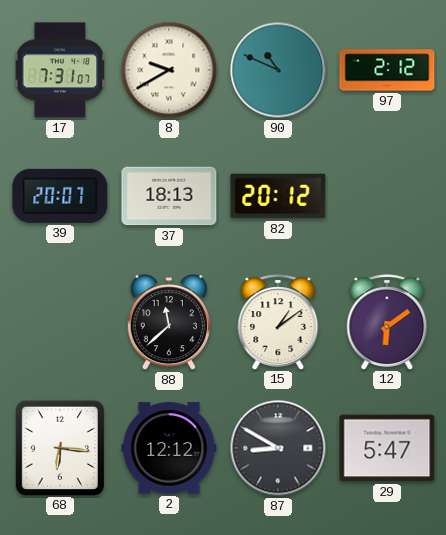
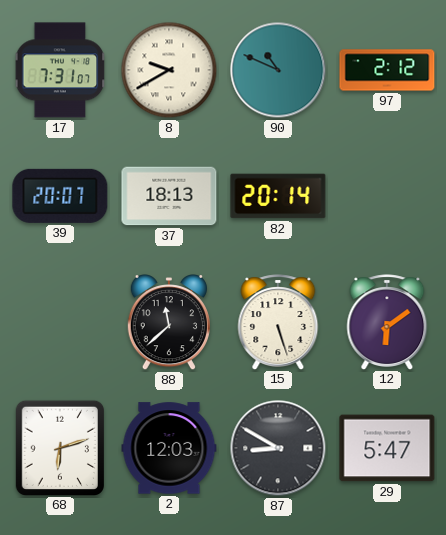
82: 20:12 -> 20:14
15: 1:09 -> 5:27
68: 6:16 -> 6:12
2: 12:12 -> 12:03
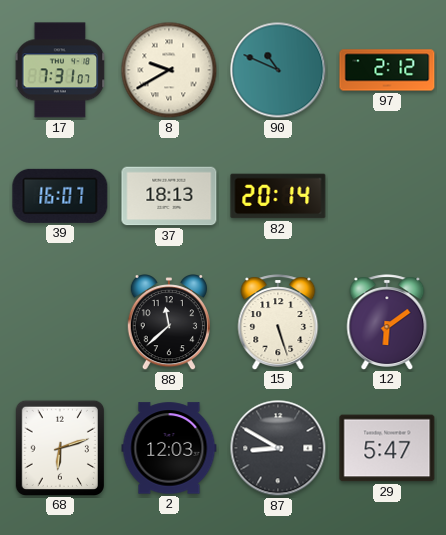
39: 20:07 -> 16:07
